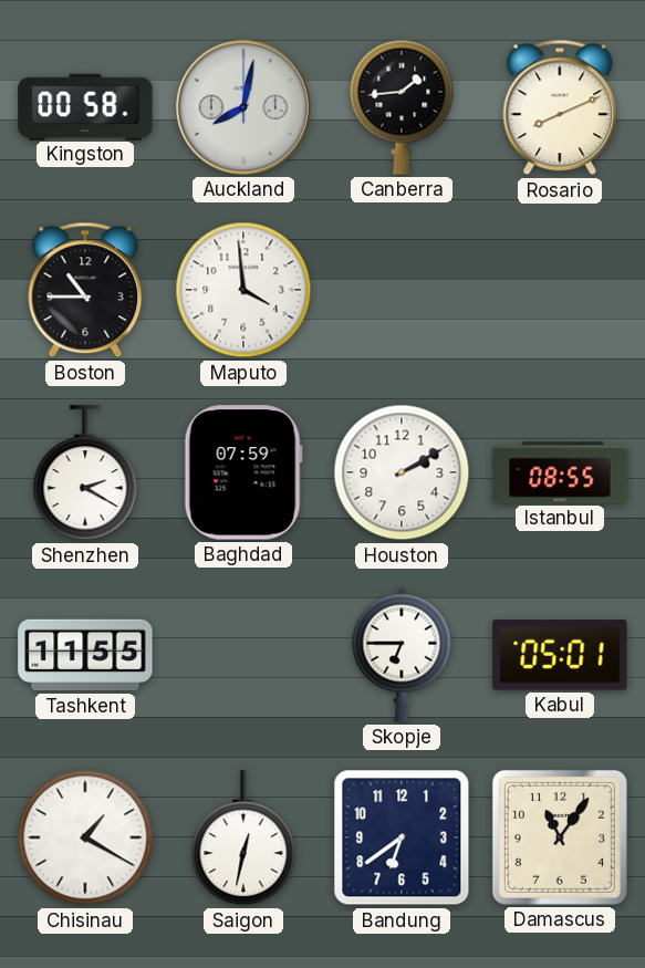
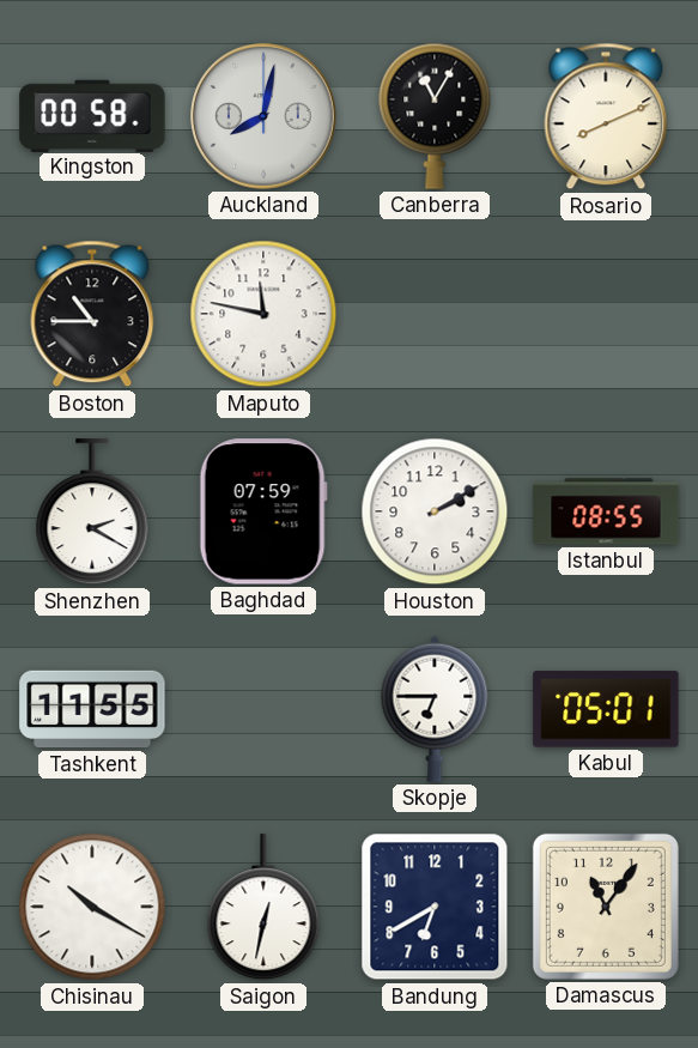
Canberra: 1:44 -> 11:05
Maputo: 3:59 -> 11:47
Chisinau: 1:20 -> 10:20
Bandung: 6:39 -> 6:40
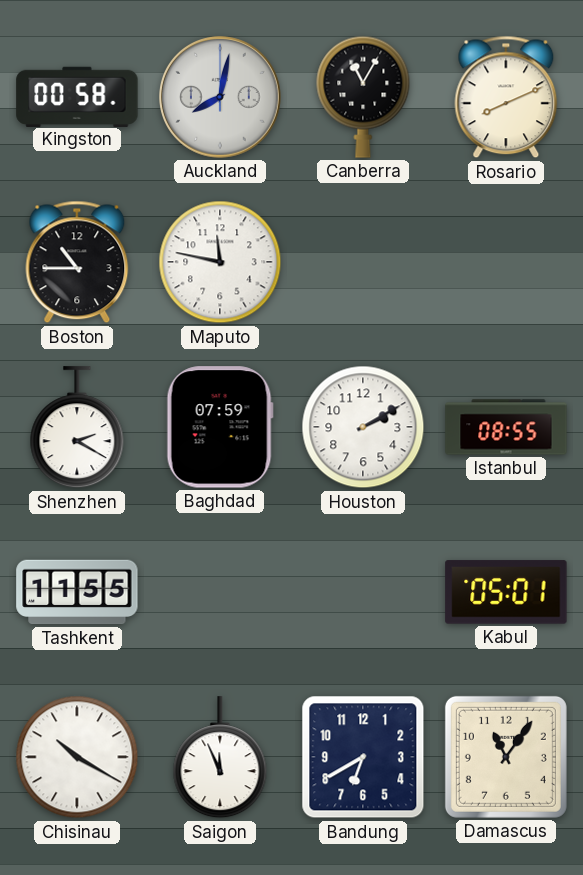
Skopje: 6:45 -> none
Saigon: 12:32 -> 11:56
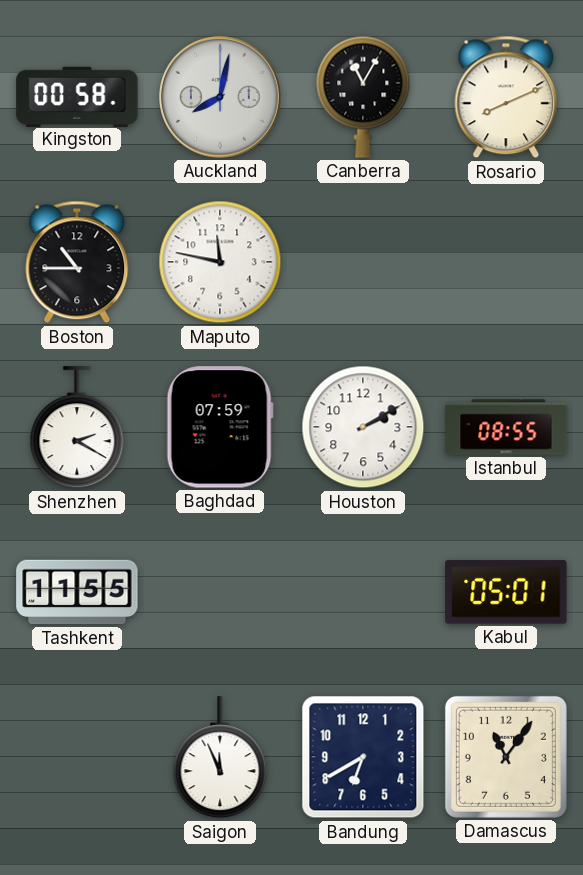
Chisinau: 10:20 -> none
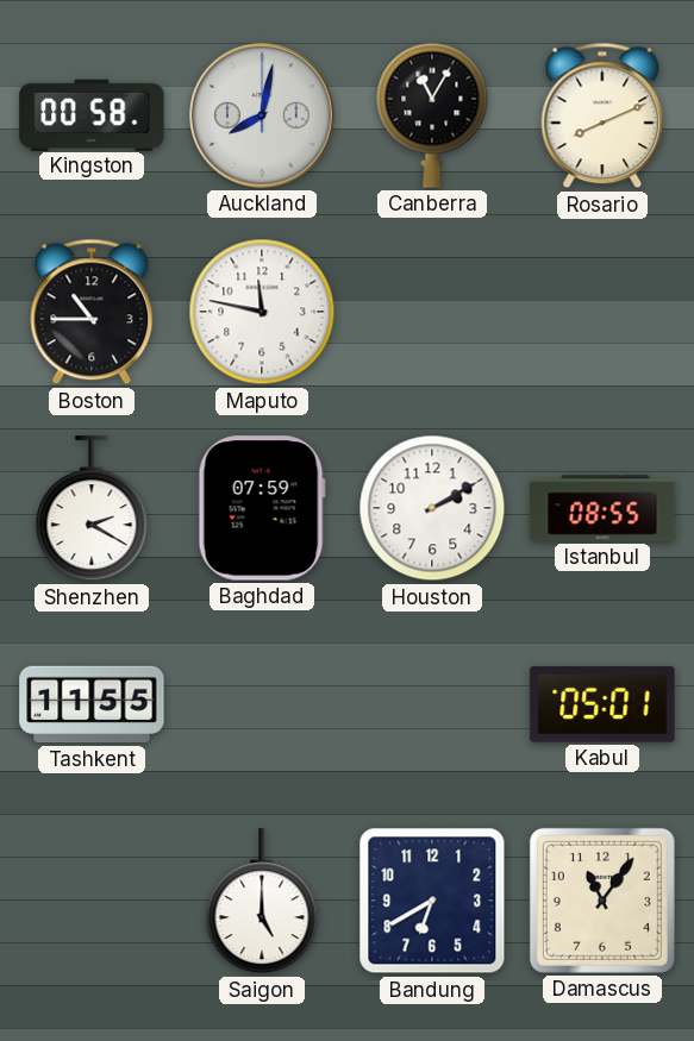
Saigon: 11:56 -> 5:00
